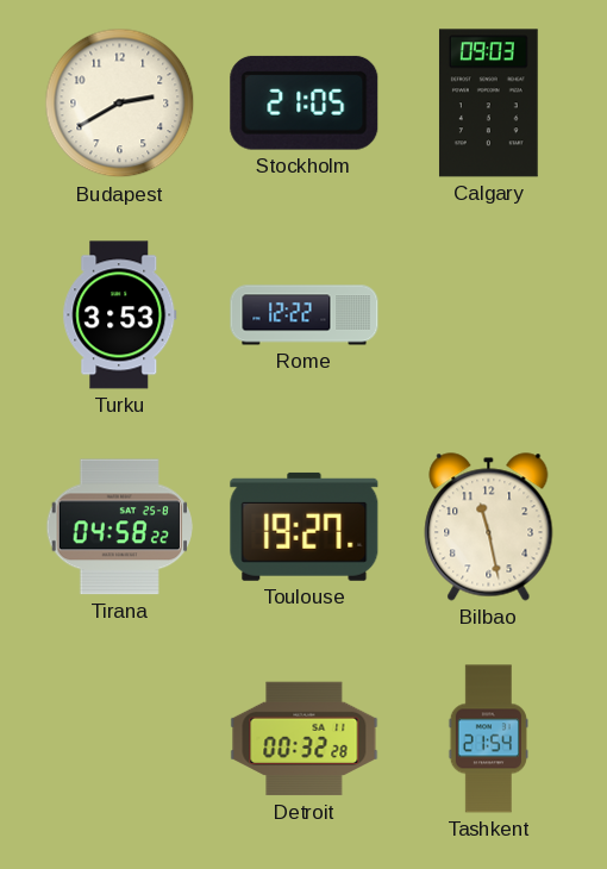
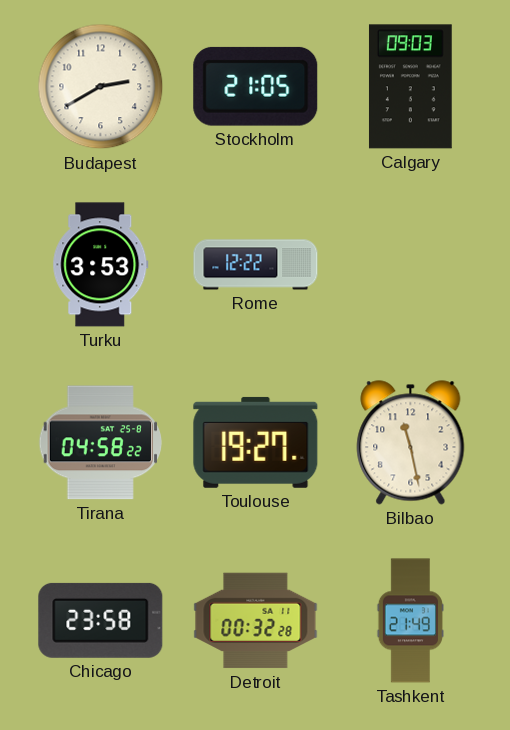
Chicago: none -> 23:58
Tashkent: 21:54 -> 21:49
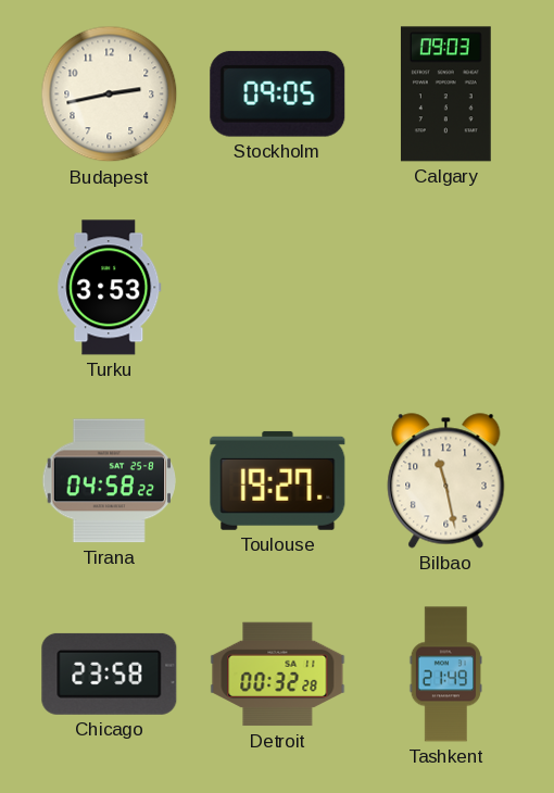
Budapest: 2:40 -> 2:43
Stockholm: 21:05 -> 09:05
Rome: 12:22 -> none
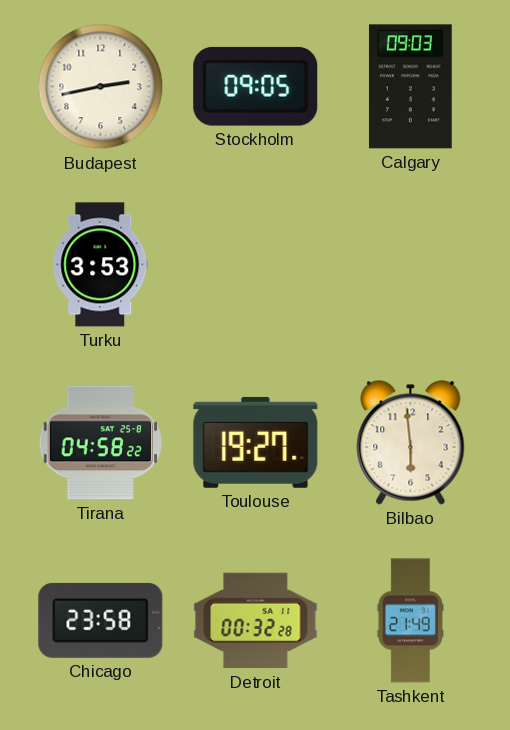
Bilbao: 11:28 -> 5:59
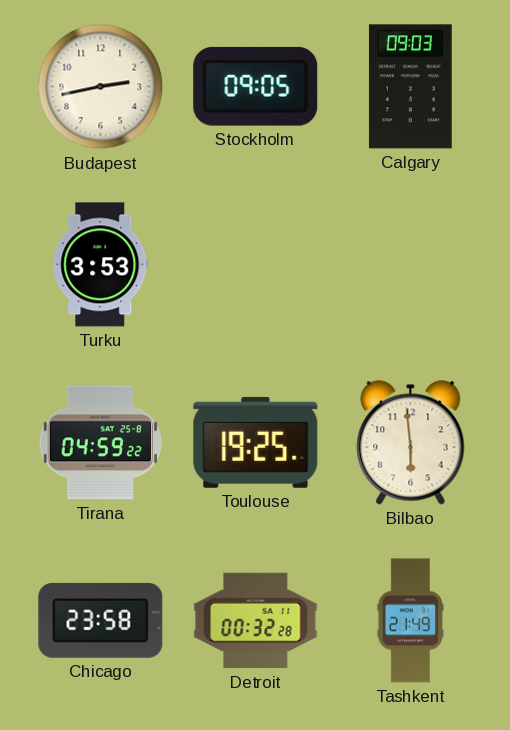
Tirana: 04:58 -> 04:59
Toulouse: 19:27 -> 19:25
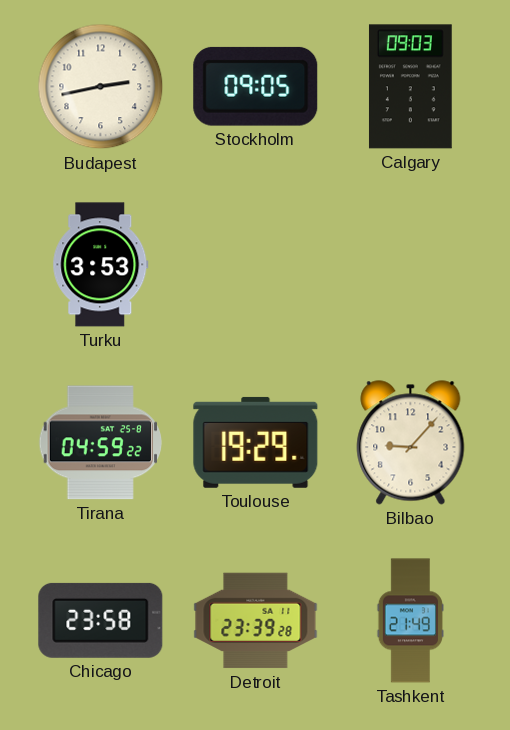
Toulouse: 19:25 -> 19:29
Bilbao: 5:59 -> 9:07
Detroit: 00:32 -> 23:39
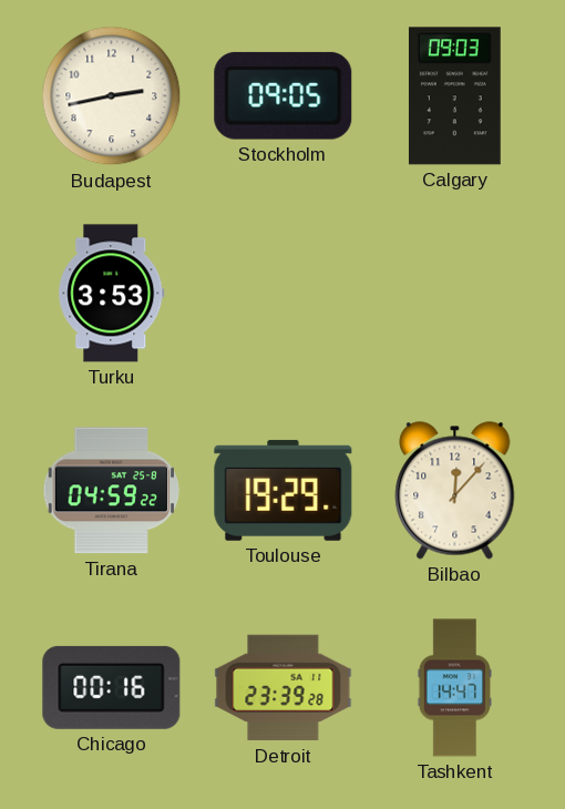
Bilbao: 9:07 -> 12:07
Chicago: 23:58 -> 00:16
Tashkent: 21:49 -> 14:47
